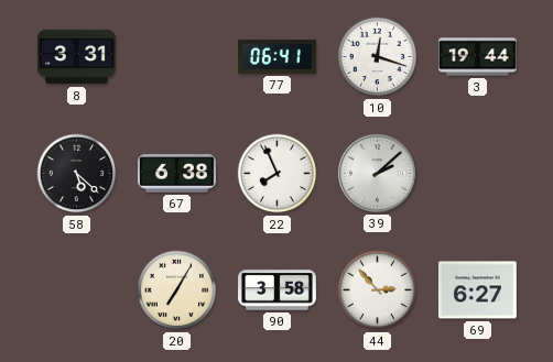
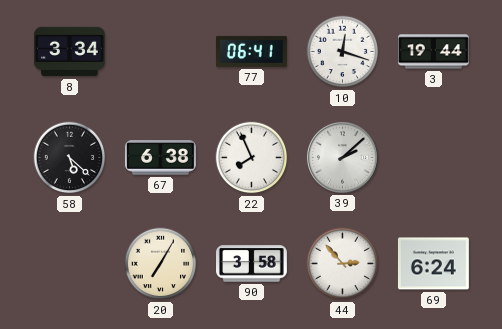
8: 3:31 -> 3:34
69: 6:27 -> 6:24
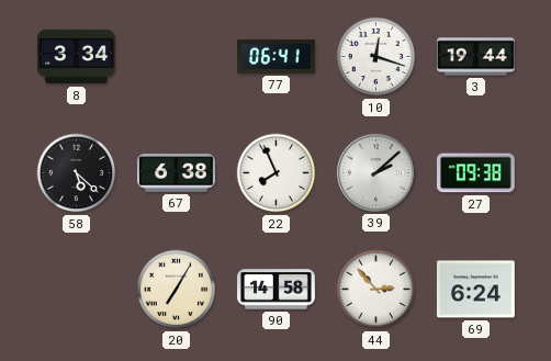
27: none -> 09:38
90: 3:58 -> 14:58
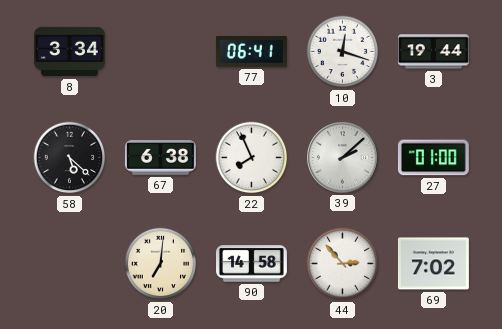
27: 09:38 -> 01:00
20: 7:05 -> 7:01
69: 6:24 -> 7:02
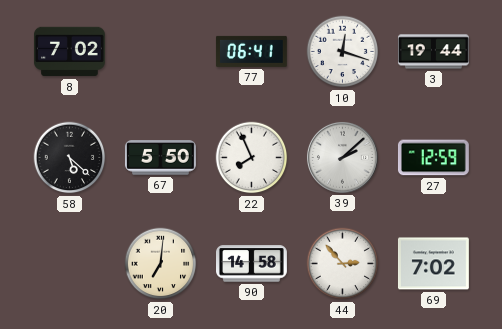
8: 3:34 -> 7:02
67: 6:38 -> 5:50
27: 01:00 -> 12:59
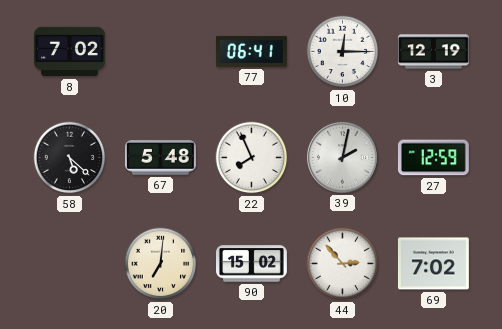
10: 12:18 -> 12:15
3: 19:44 -> 12:19
67: 5:50 -> 5:48
39: 2:08 -> 2:02
90: 14:58 -> 15:02
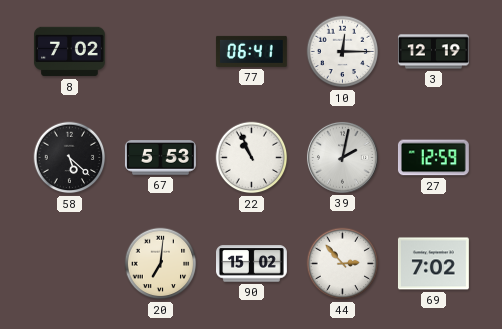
67: 5:48 -> 5:53
22: 7:56 -> 10:56
